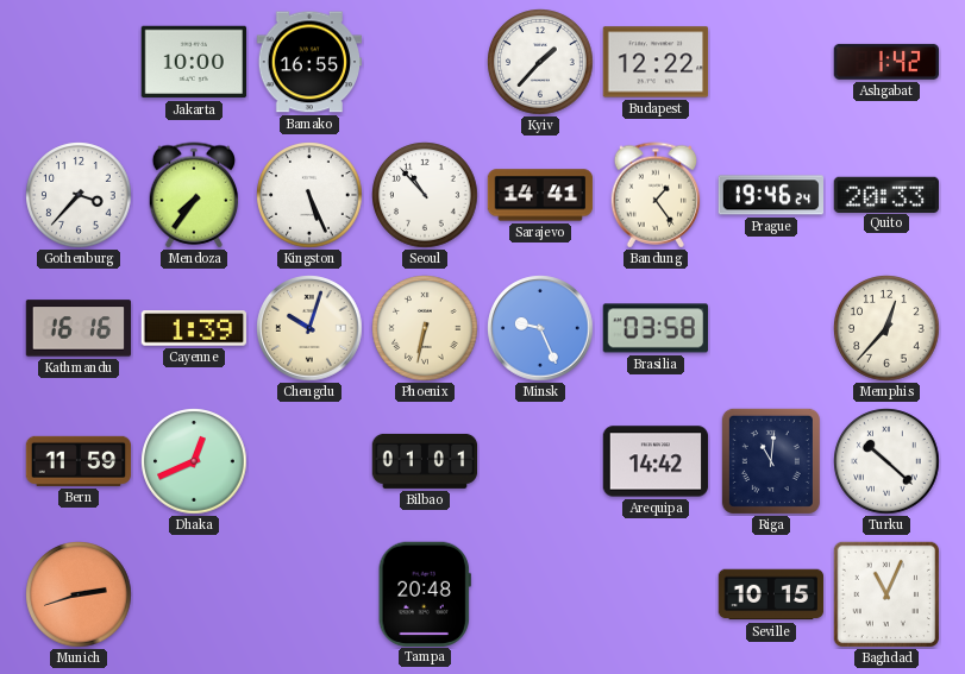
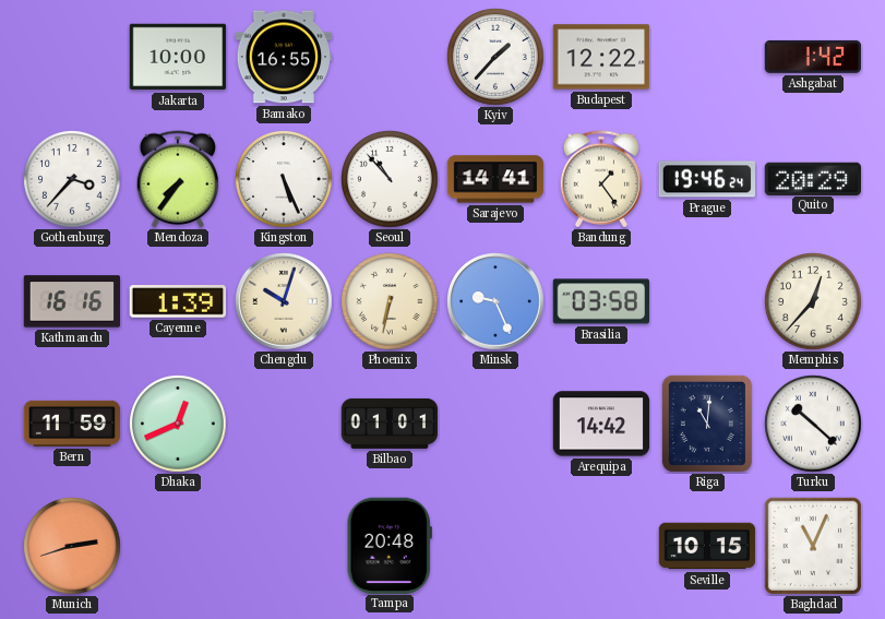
Quito: 20:33 -> 20:29
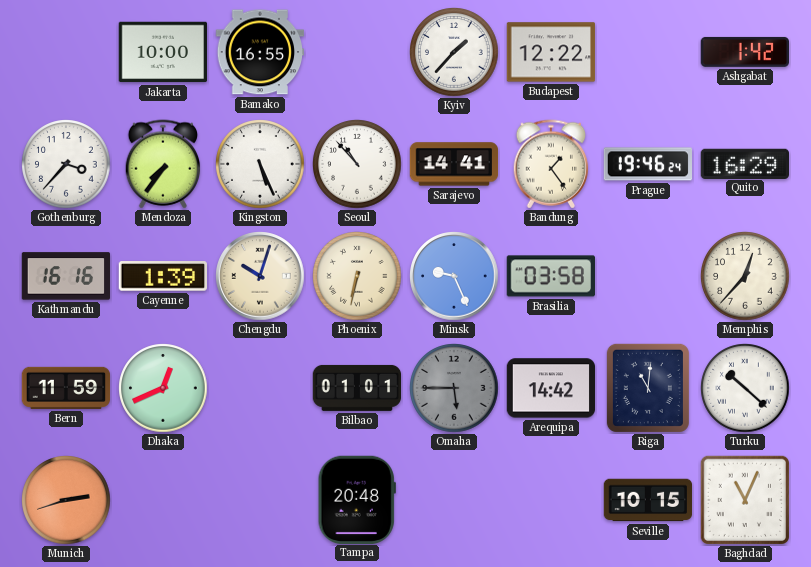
Quito: 20:29 -> 16:29
Omaha: none -> 5:45
